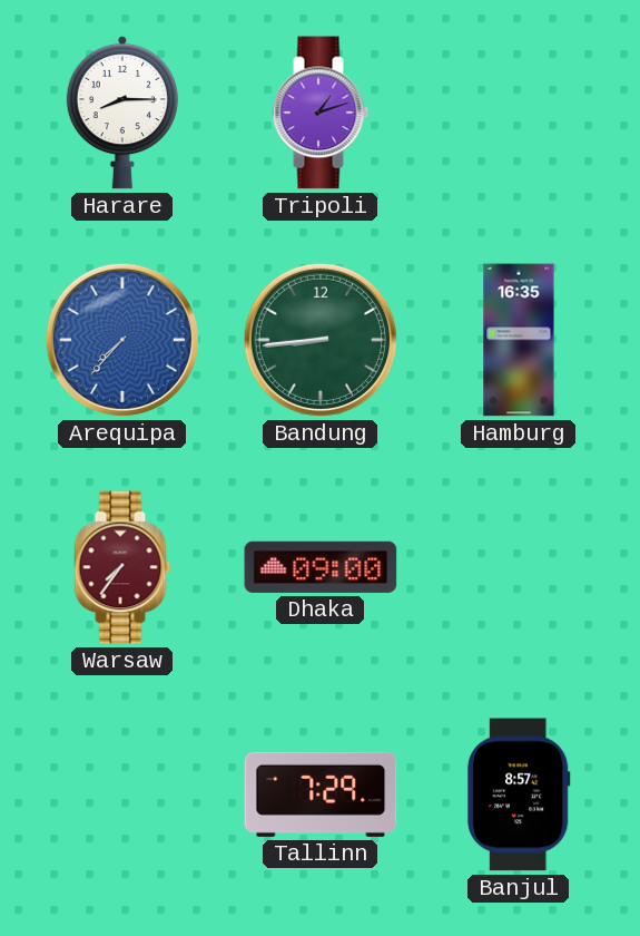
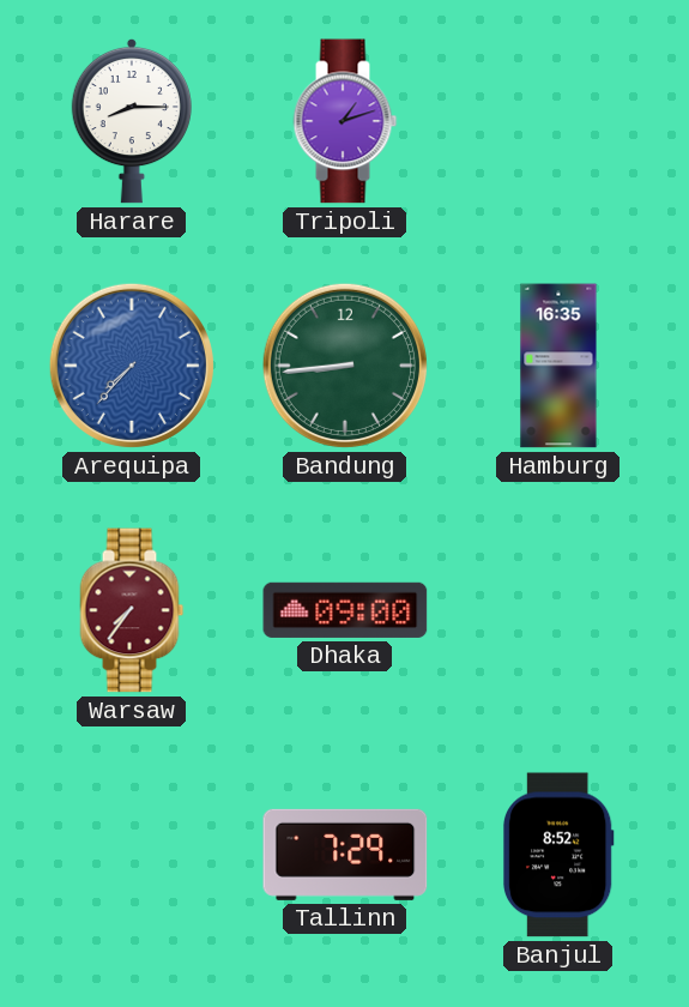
Banjul: 8:57 -> 8:52
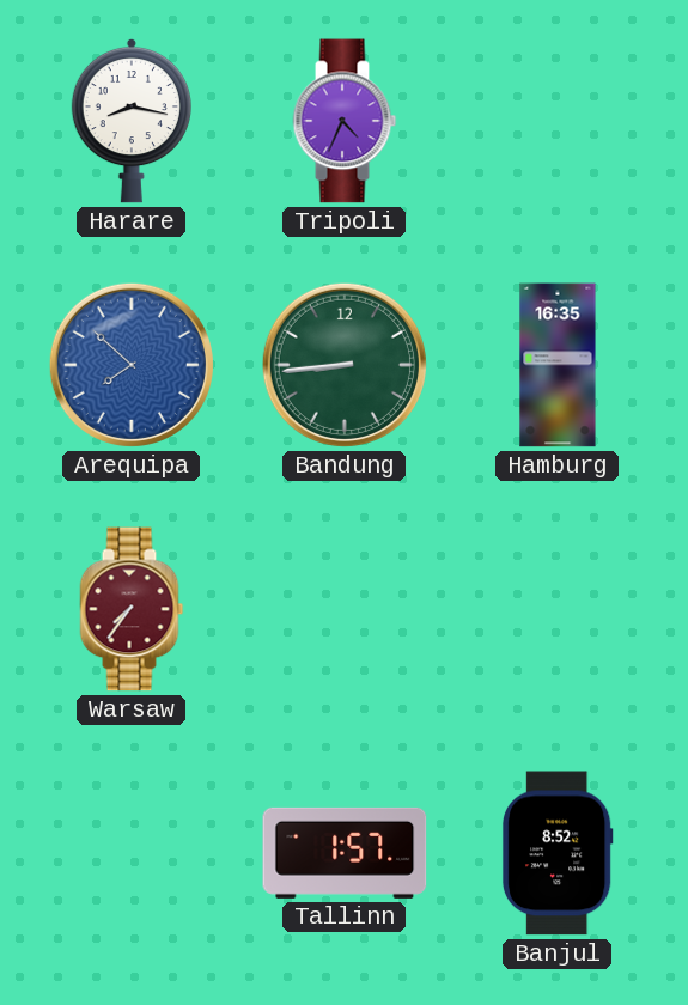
Harare: 8:15 -> 8:17
Tripoli: 1:12 -> 4:34
Arequipa: 7:37 -> 7:52
Dhaka: 09:00 -> none
Tallinn: 7:29 -> 1:57
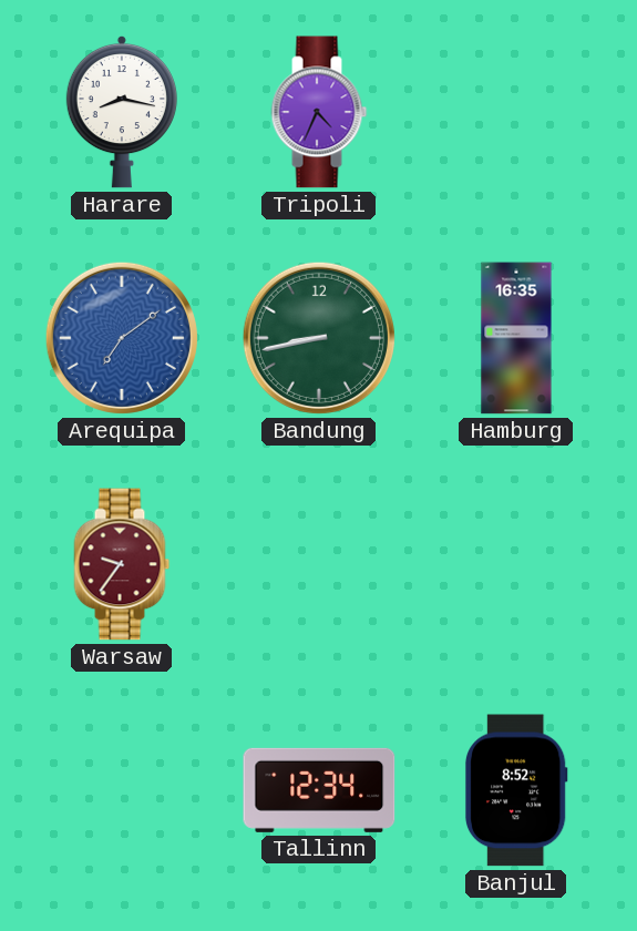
Arequipa: 7:52 -> 7:09
Bandung: 8:44 -> 8:43
Warsaw: 7:36 -> 9:36
Tallinn: 1:57 -> 12:34
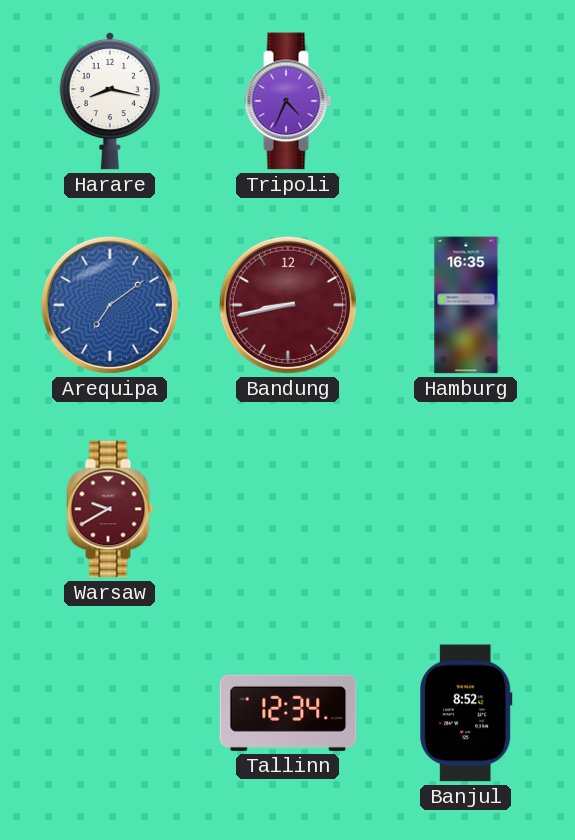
Bandung dial: green -> burgundy
Warsaw: 9:36 -> 9:40
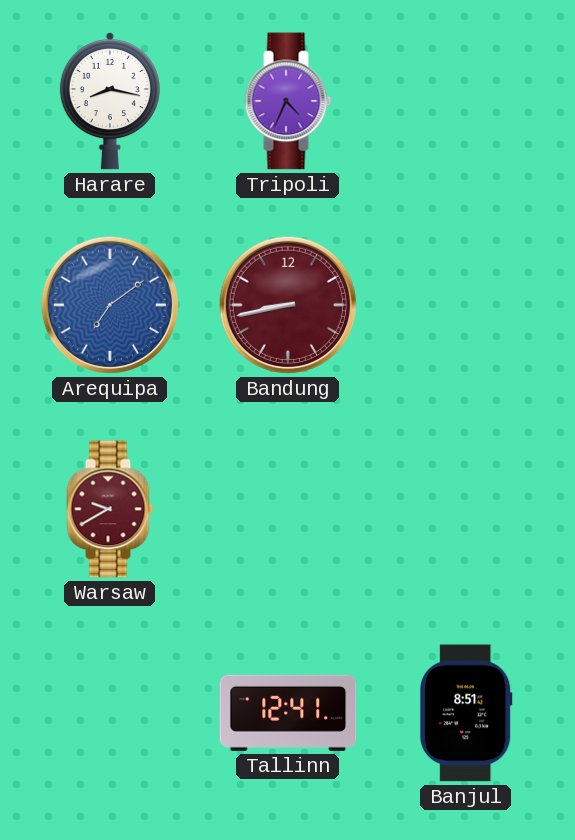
Hamburg: 16:35 -> none
Tallinn: 12:34 -> 12:41
Banjul: 8:52 -> 8:51
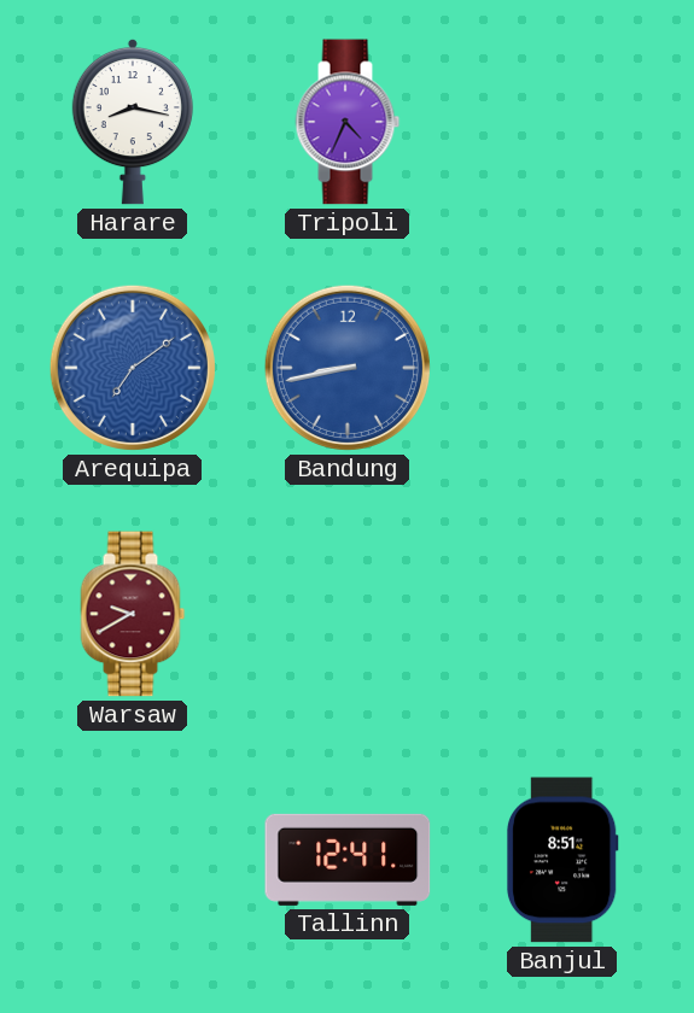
Bandung dial: burgundy -> blue
